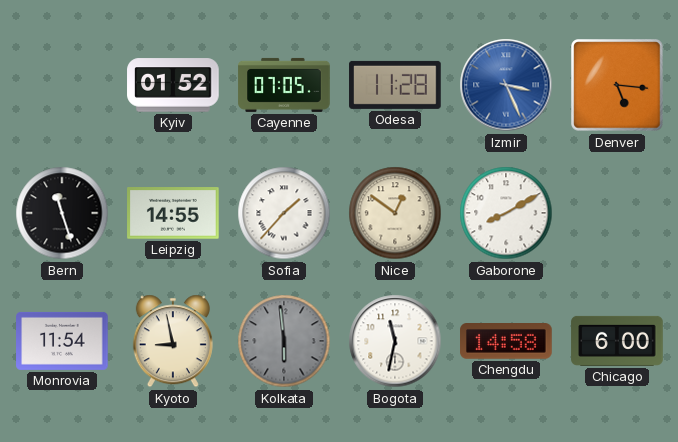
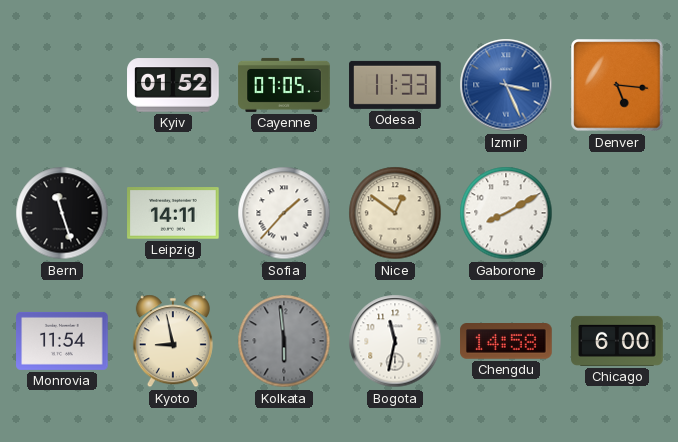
Odesa: 11:28 -> 11:33
Leipzig: 14:55 -> 14:11
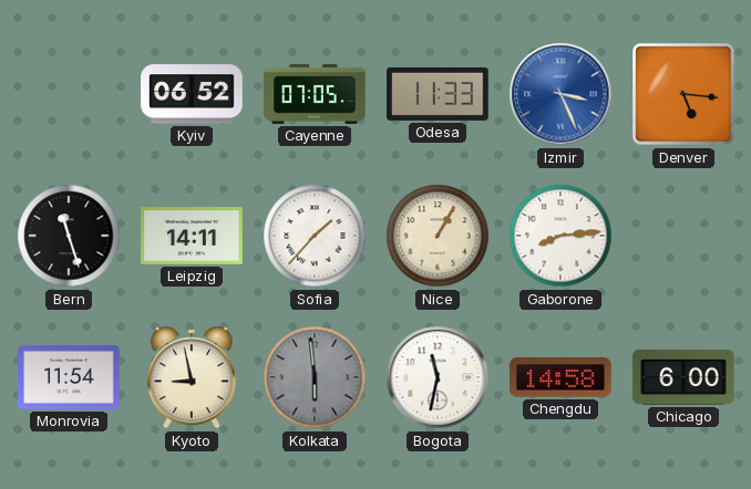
Kyiv: 01:52 -> 06:52
Nice: 12:51 -> 1:05
Gaborone: 8:10 -> 8:14
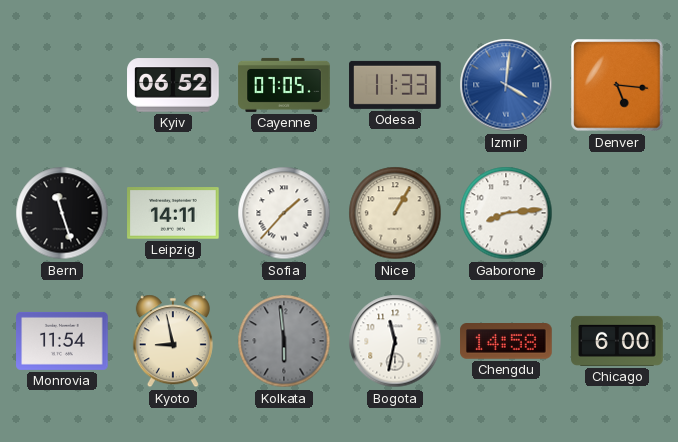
Izmir: 3:26 -> 4:01
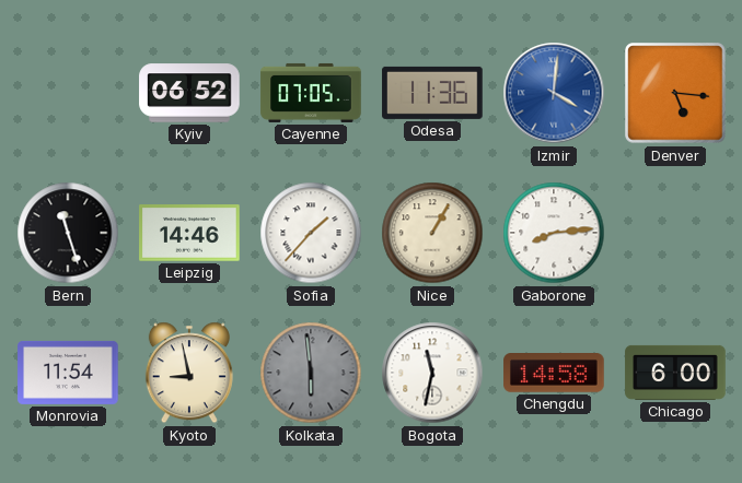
Odesa: 11:33 -> 11:36
Leipzig: 14:11 -> 14:46
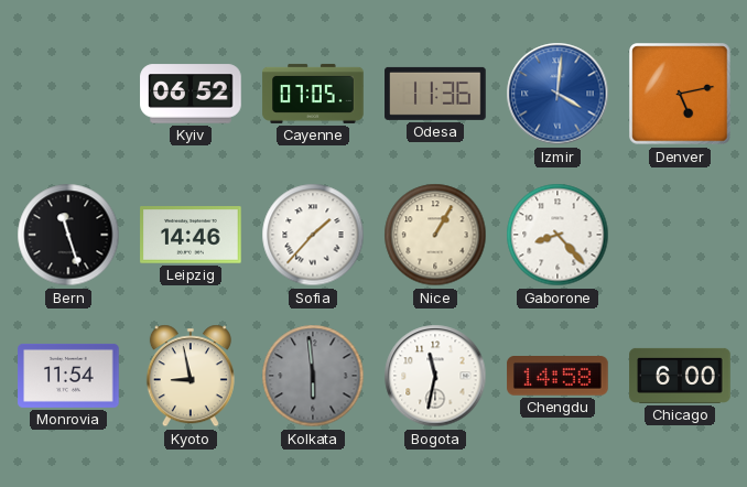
Denver: 5:16 -> 5:13
Gaborone: 8:14 -> 8:23
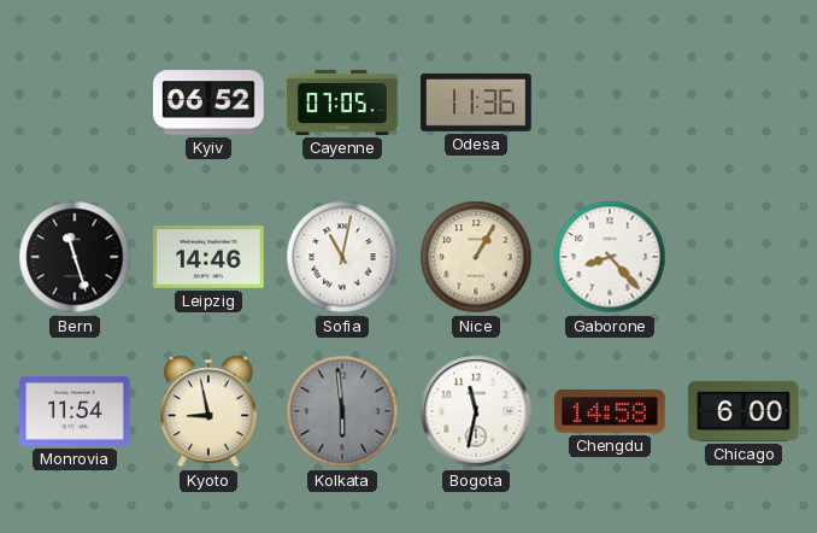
Izmir: 4:01 -> none
Denver: 5:13 -> none
Sofia: 1:37 -> 11:02
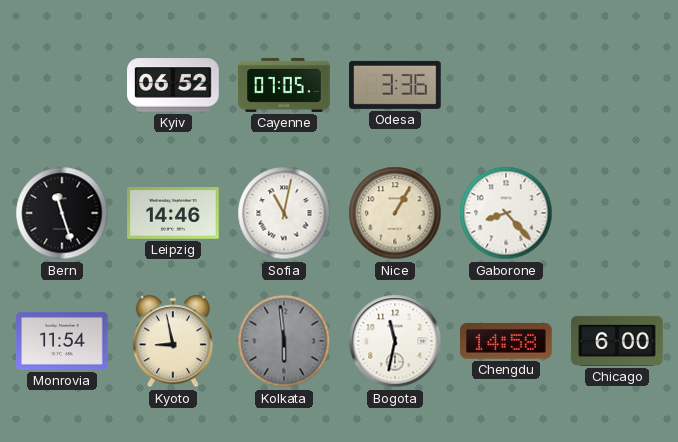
Odesa: 11:36 -> 3:36
